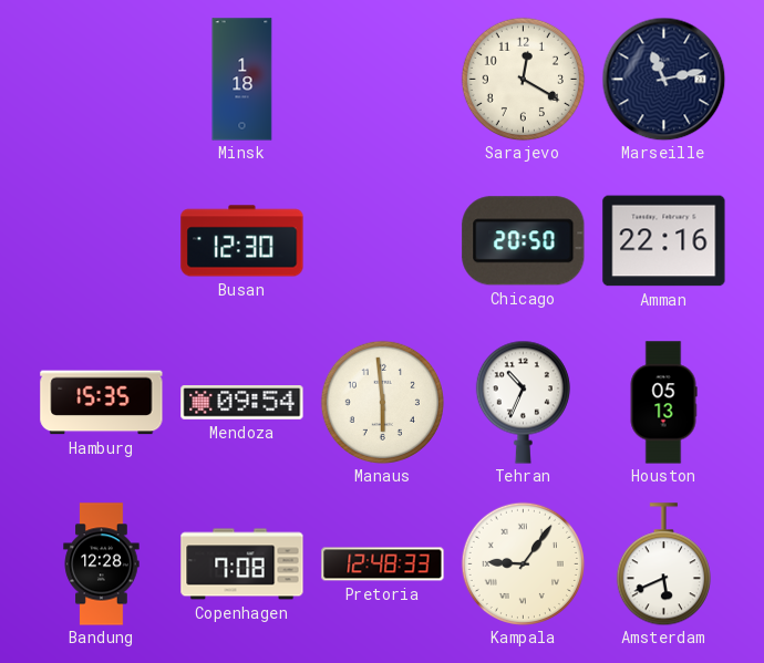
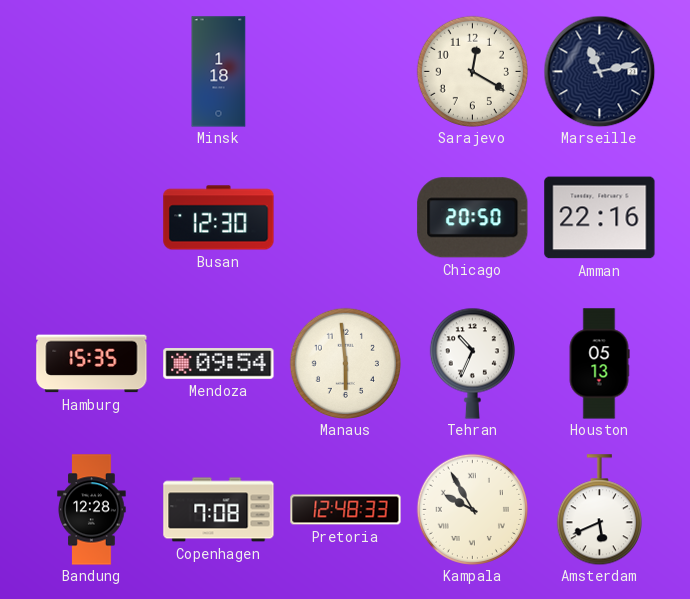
Kampala: 9:06 -> 9:55
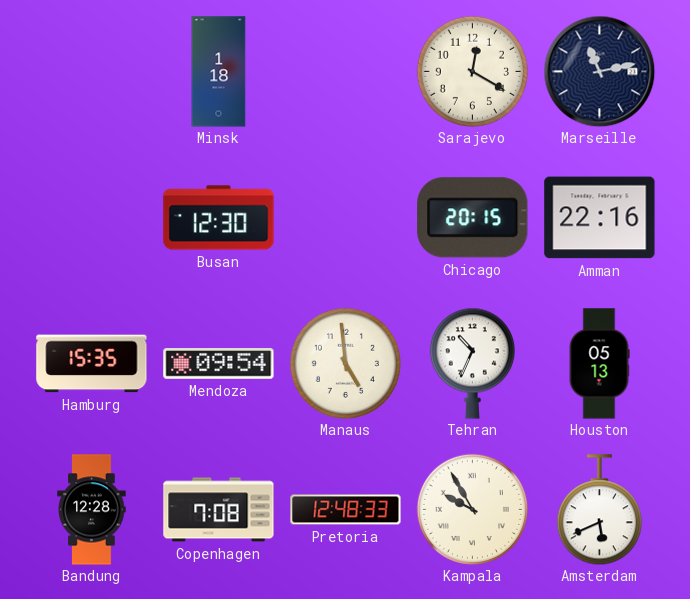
Chicago: 20:50 -> 20:15
Manaus: 5:59 -> 4:59
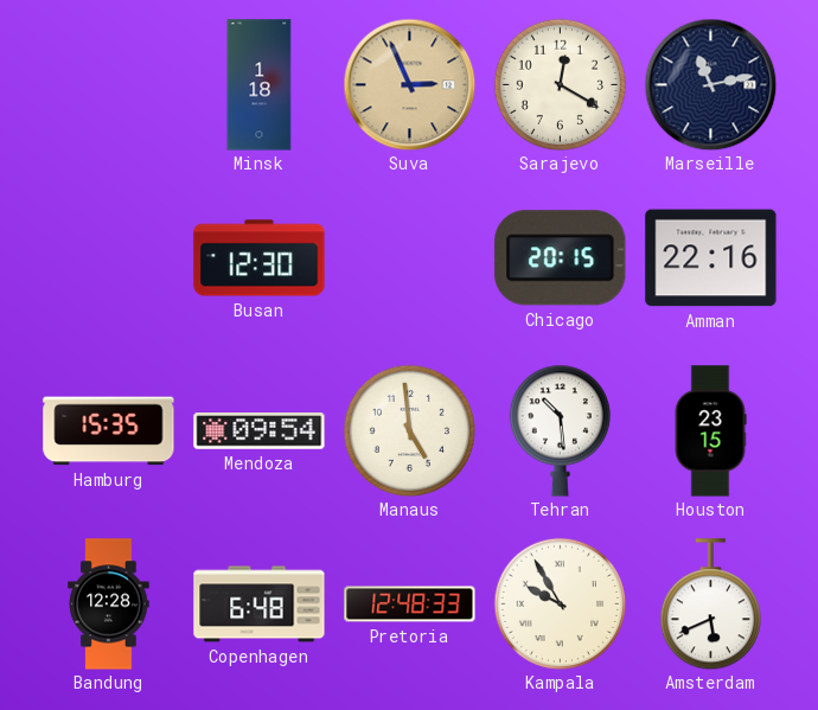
Suva: none -> 2:56
Tehran: 10:34 -> 10:29
Houston: 05:13 -> 23:15
Copenhagen: 7:08 -> 6:48
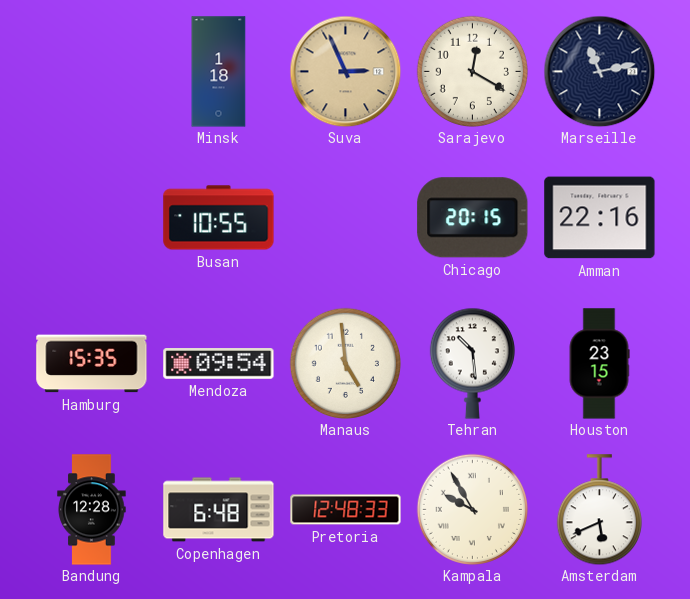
Busan: 12:30 -> 10:55
